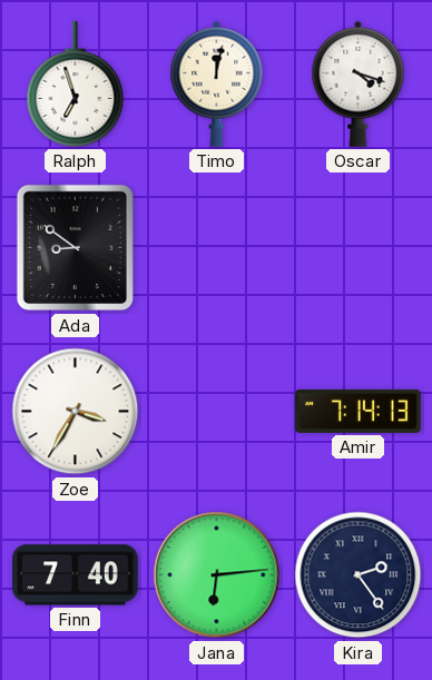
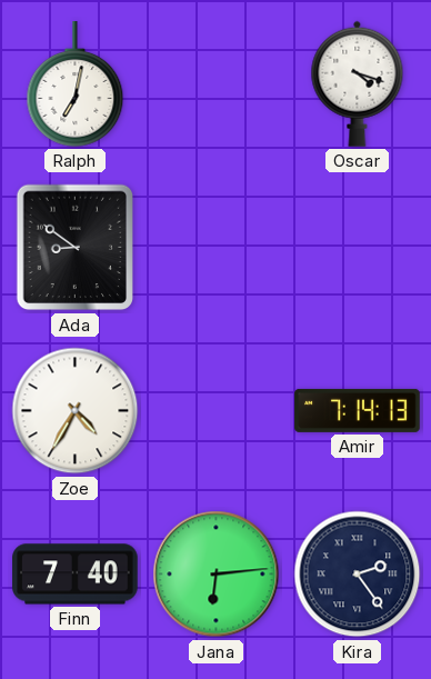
Ralph: 6:57 -> 7:02
Timo: 12:02 -> none
Zoe: 3:35 -> 4:35
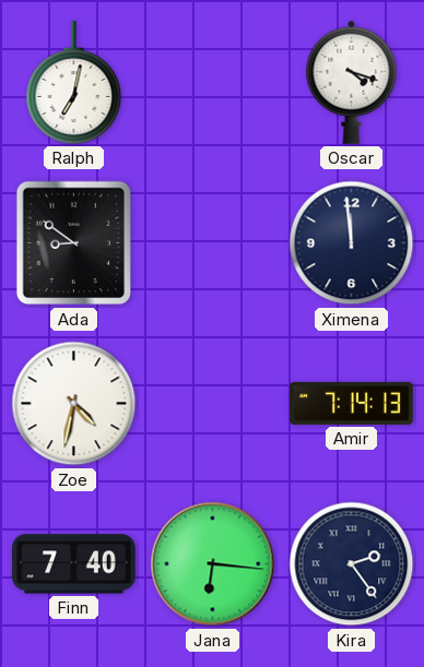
Ximena: none -> 11:59
Zoe: 4:35 -> 4:32
Jana: 6:14 -> 6:16
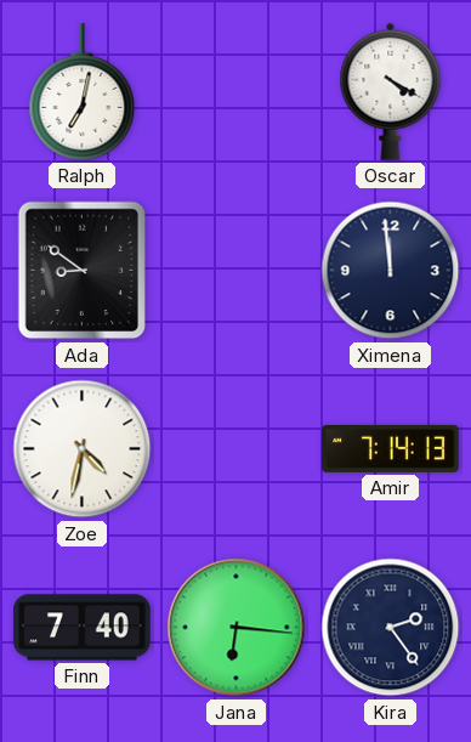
Oscar: 4:18 -> 4:20
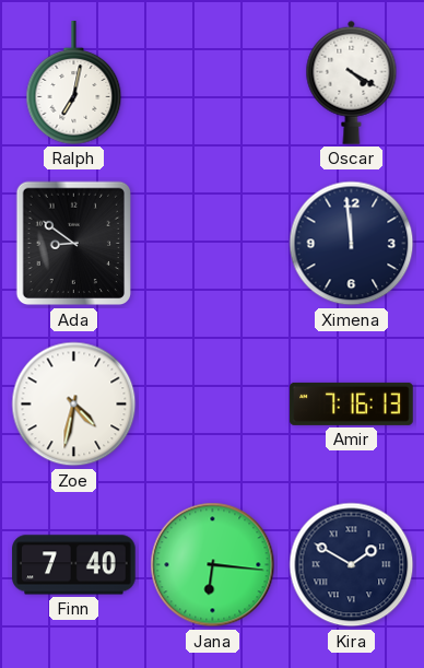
Amir: 7:14 -> 7:16
Kira: 2:24 -> 1:50
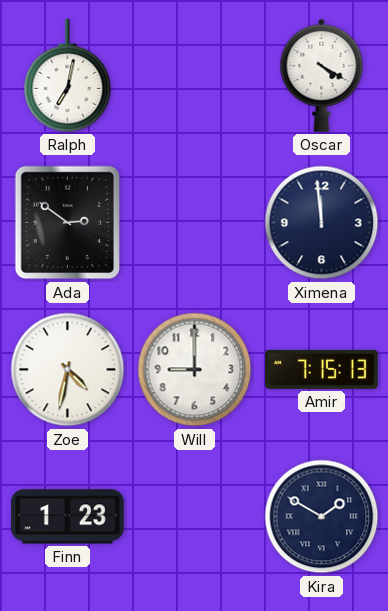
Ada: 8:51 -> 2:51
Will: none -> 9:00
Amir: 7:16 -> 7:15
Finn: 7:40 -> 1:23
Jana: 6:16 -> none
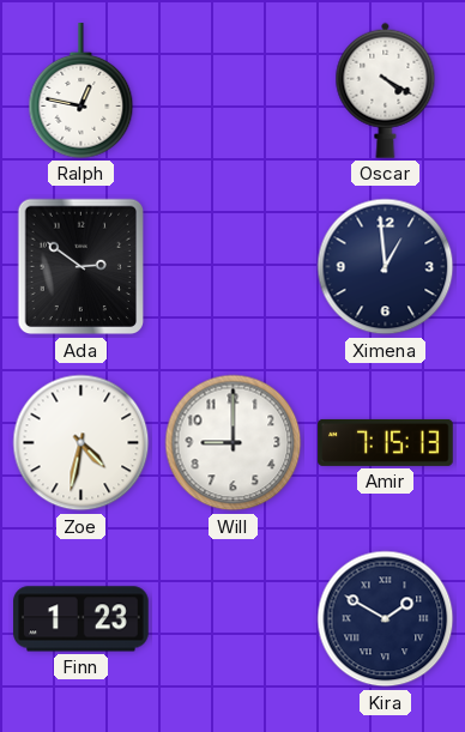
Ralph: 7:02 -> 12:47
Ximena: 11:59 -> 12:59
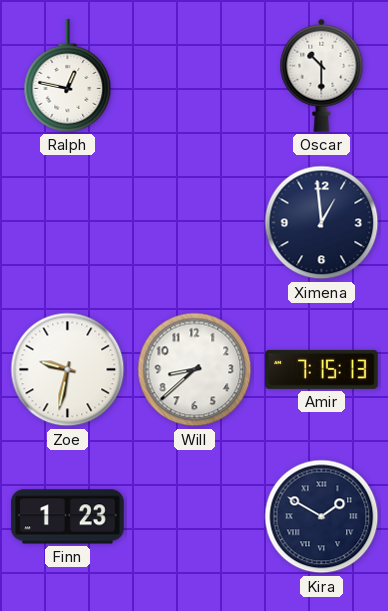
Oscar: 4:20 -> 10:30
Ada: 2:51 -> none
Zoe: 4:32 -> 9:32
Will: 9:00 -> 8:38
